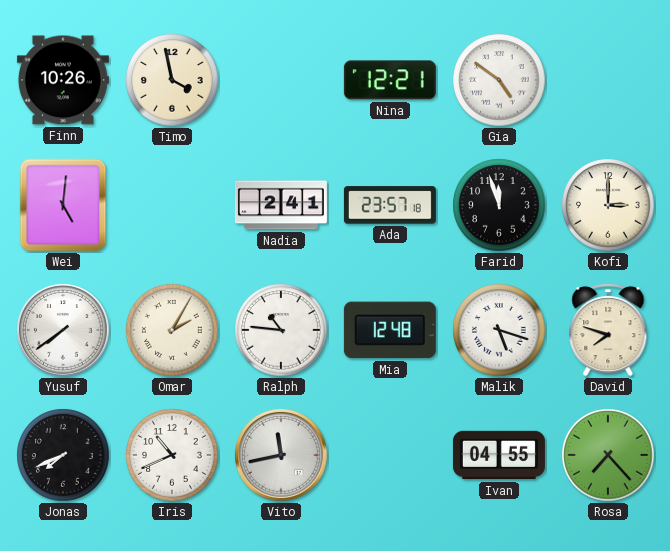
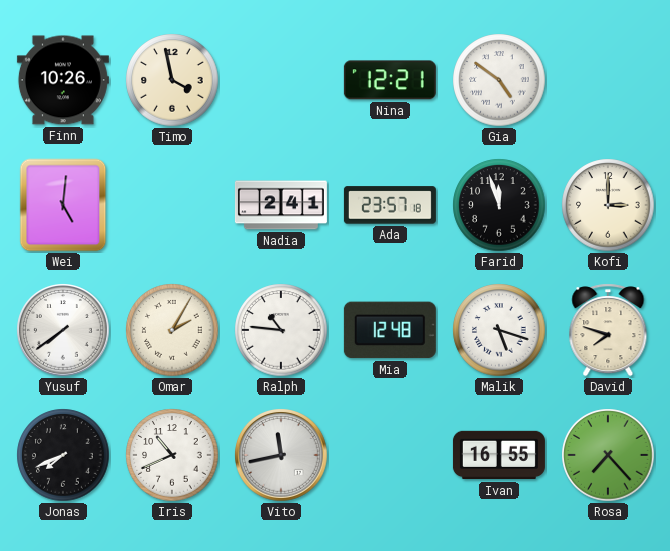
Ivan: 04:55 -> 16:55
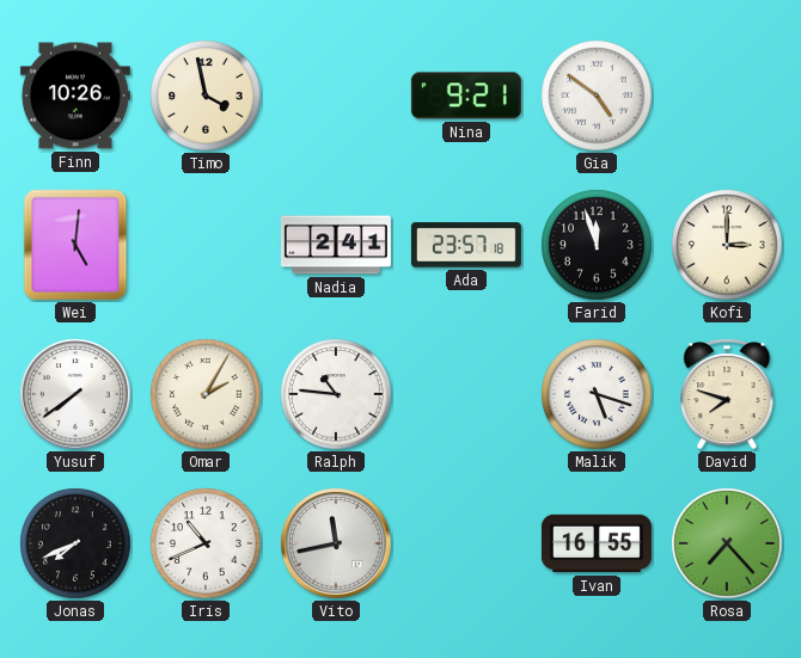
Nina: 12:21 -> 9:21
Mia: 12:48 -> none
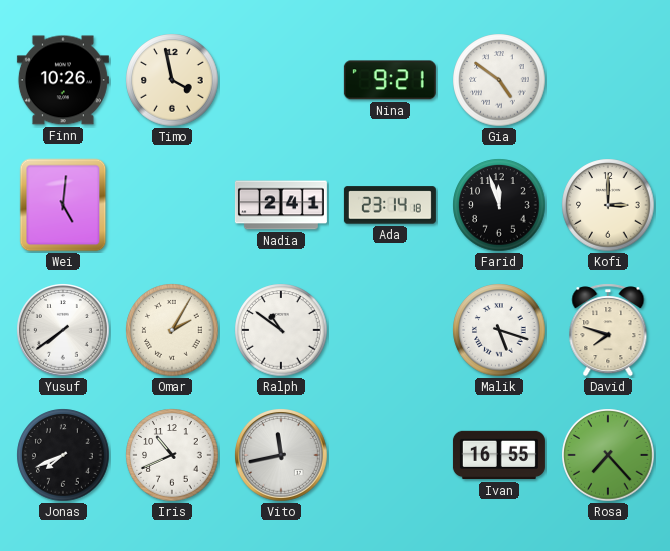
Ada: 23:57 -> 23:14
Ralph: 10:46 -> 10:51
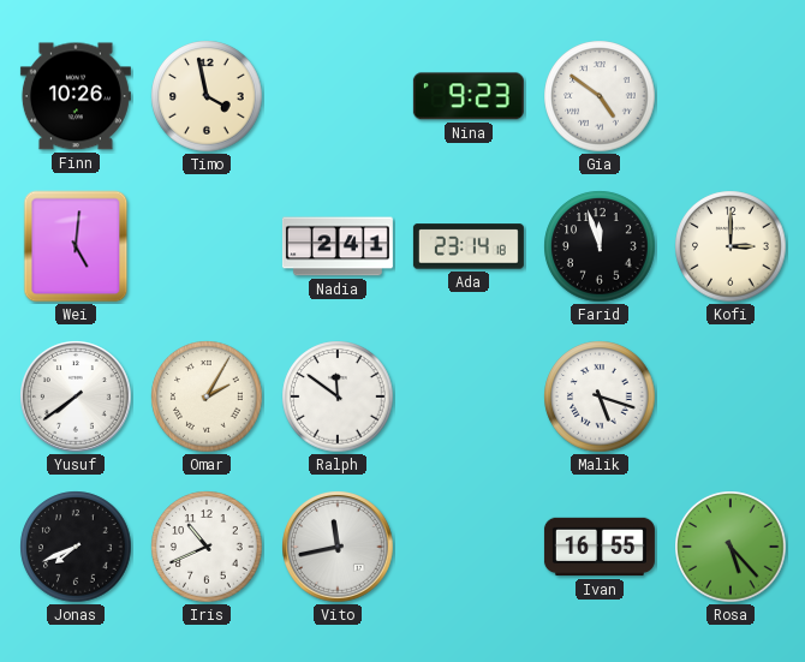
Nina: 9:21 -> 9:23
Ralph: 10:51 -> 11:51
David: 7:48 -> none
Rosa: 7:23 -> 5:23
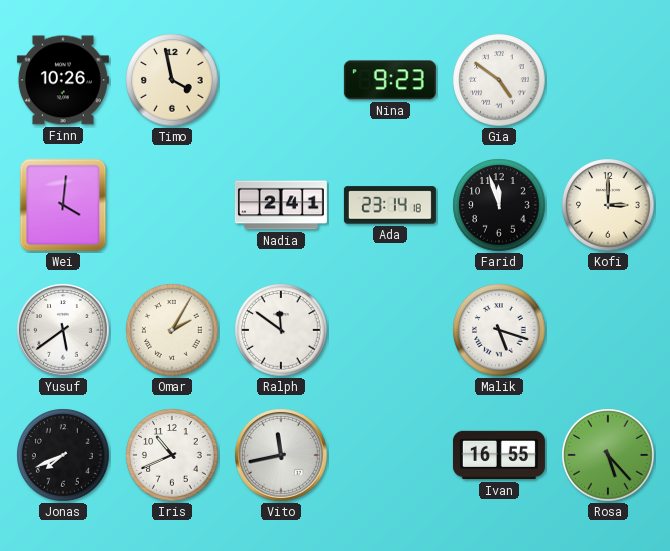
Wei: 5:01 -> 4:01
Yusuf: 7:39 -> 5:39
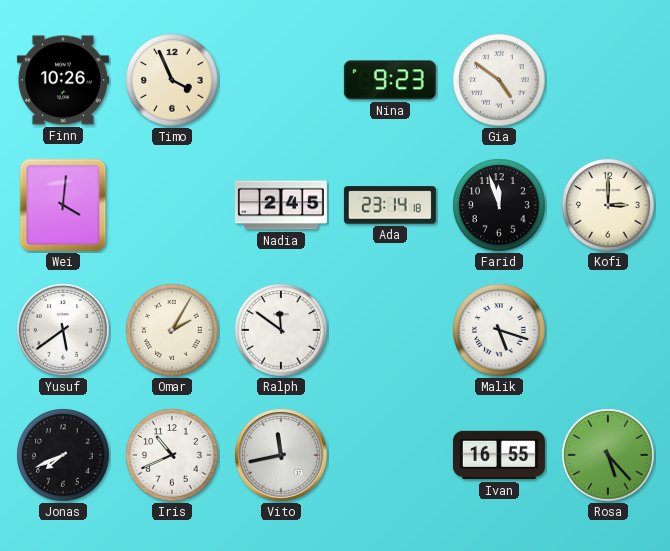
Timo: 3:58 -> 3:56
Nadia: 2:41 -> 2:45
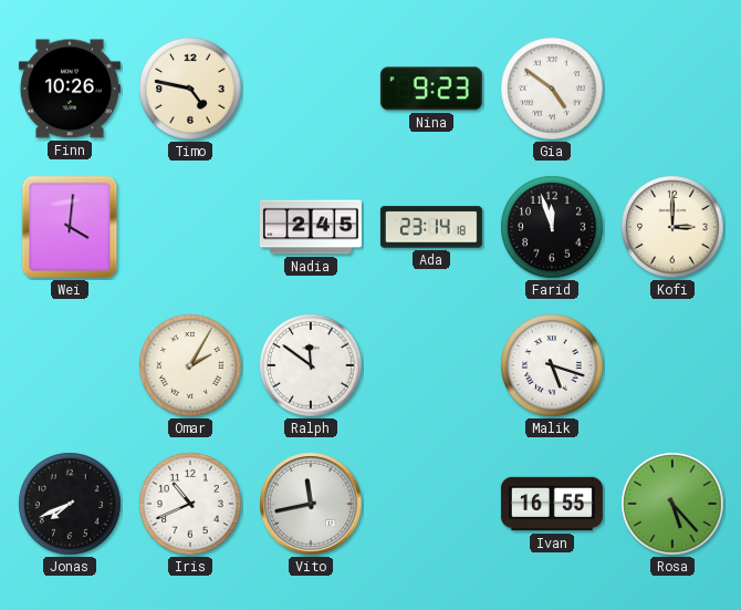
Timo: 3:56 -> 4:47
Yusuf: 5:39 -> none
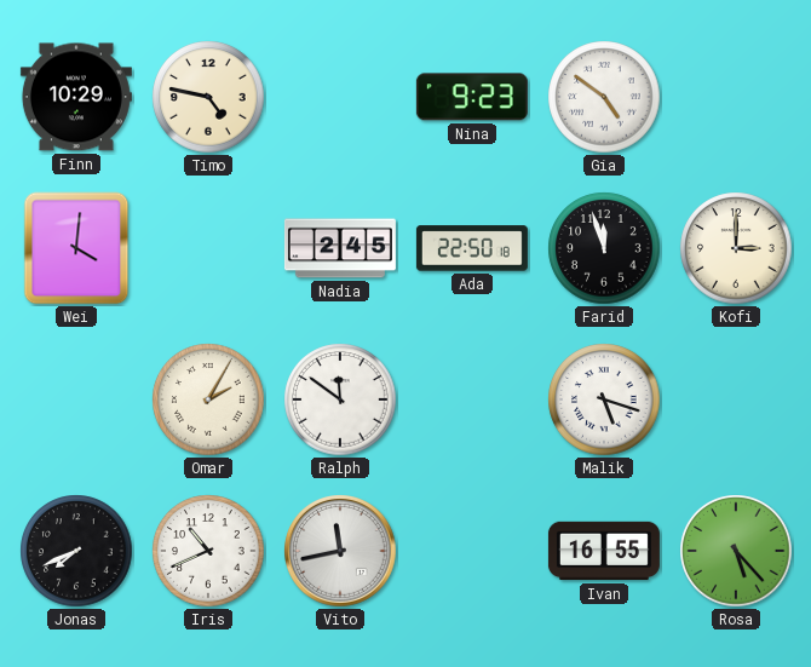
Finn: 10:26 -> 10:29
Ada: 23:14 -> 22:50
